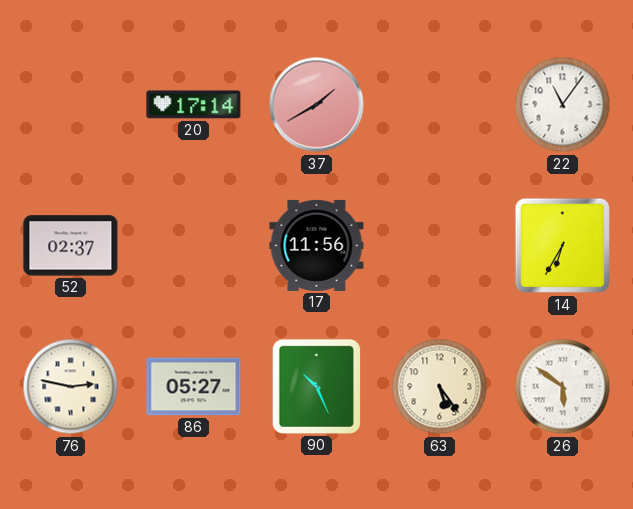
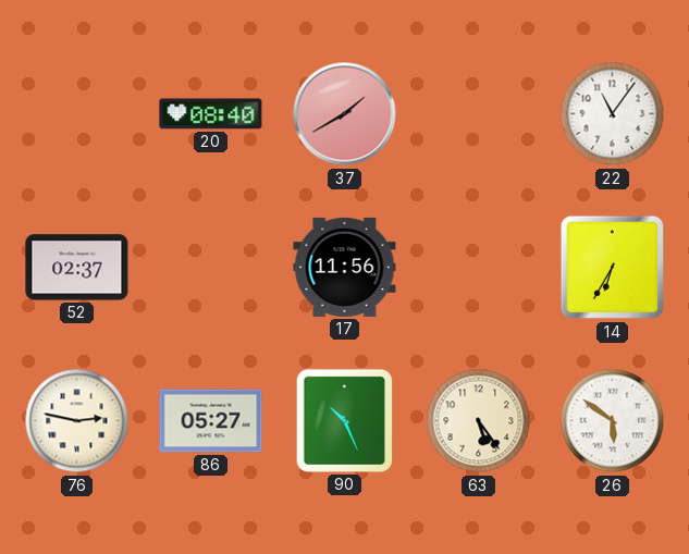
20: 17:14 -> 08:40
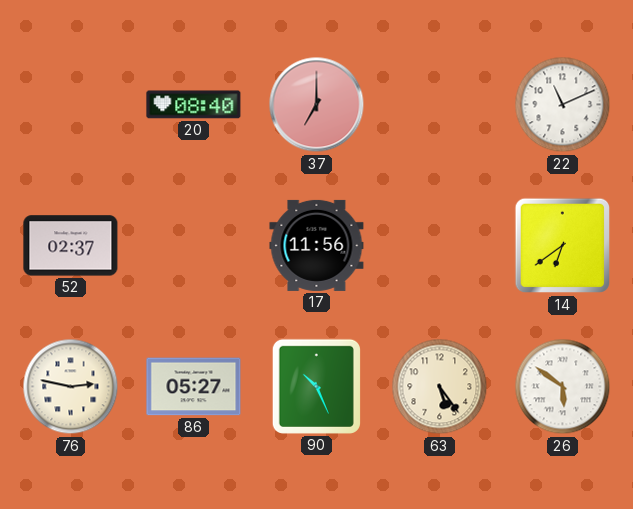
37: 1:40 -> 7:00
22: 11:06 -> 11:11
14: 6:35 -> 6:39
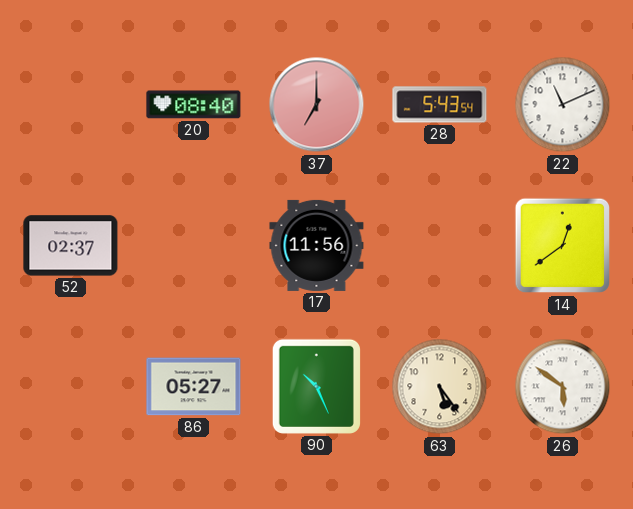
28: none -> 5:43
14: 6:39 -> 12:39
76: 2:47 -> none
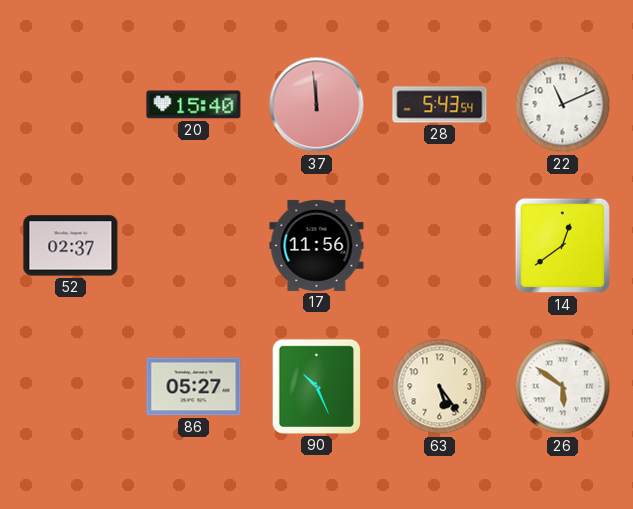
20: 08:40 -> 15:40
37: 7:00 -> 11:59
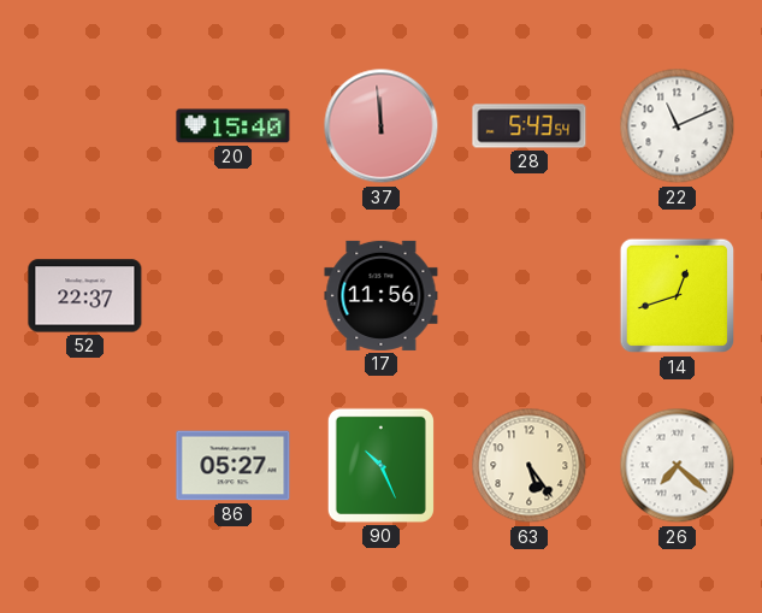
52: 02:37 -> 22:37
14: 12:39 -> 12:42
26: 5:51 -> 7:22
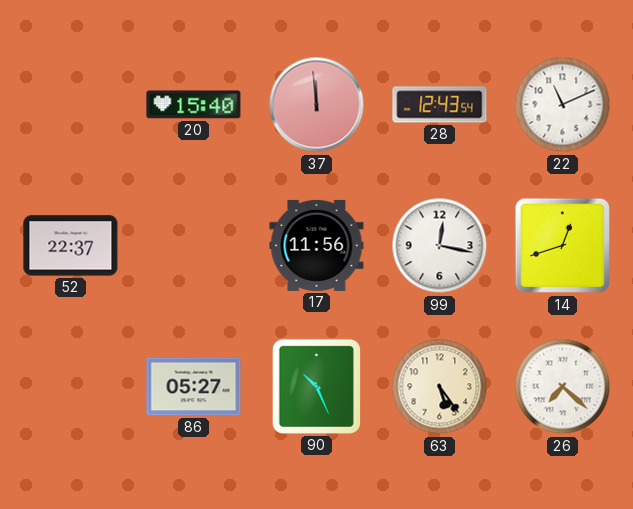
28: 5:43 -> 12:43
99: none -> 12:17
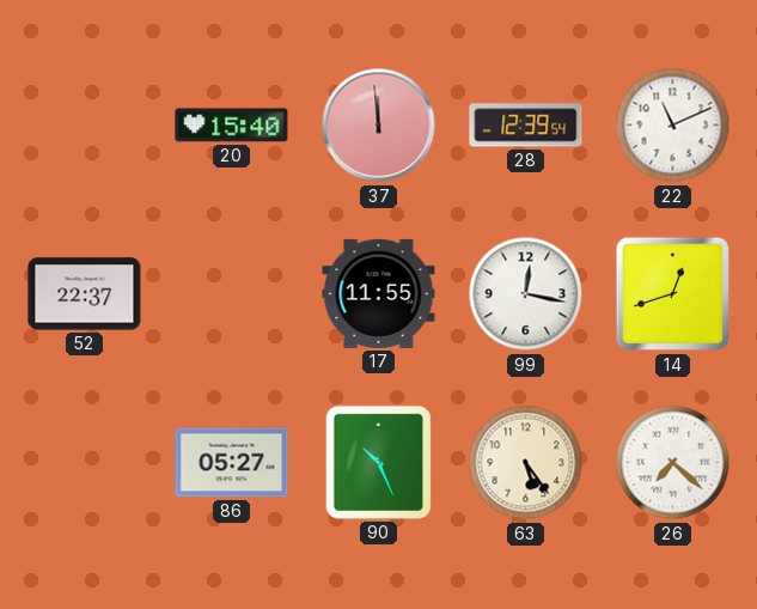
28: 12:43 -> 12:39
17: 11:56 -> 11:55
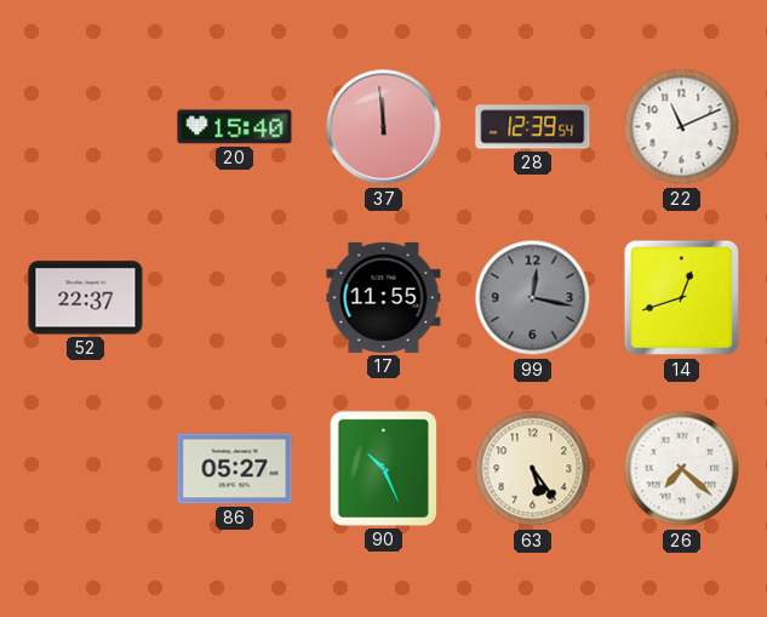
99 dial: white -> grey
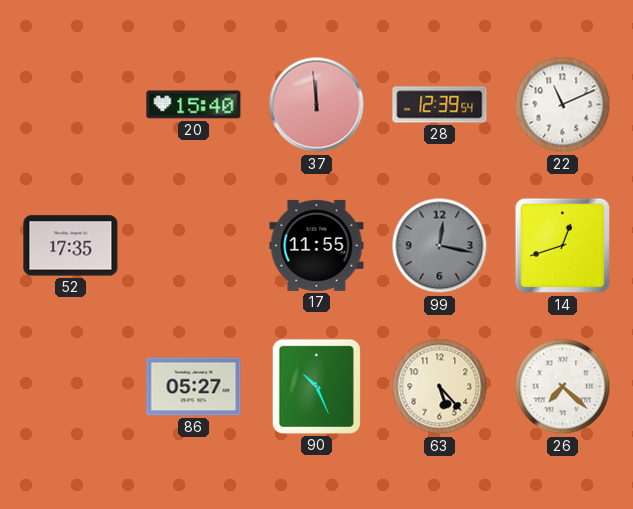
52: 22:37 -> 17:35
63: 5:24 -> 5:23
